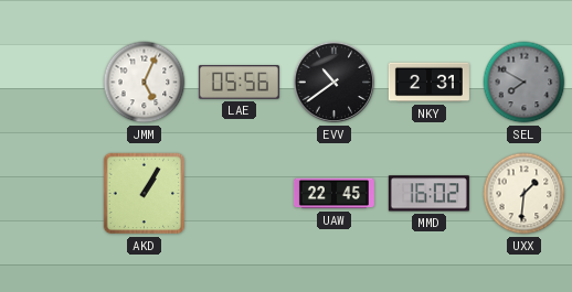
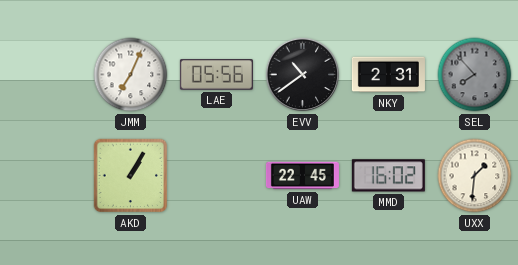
JMM: 5:04 -> 7:04
SEL: 7:50 -> 7:53
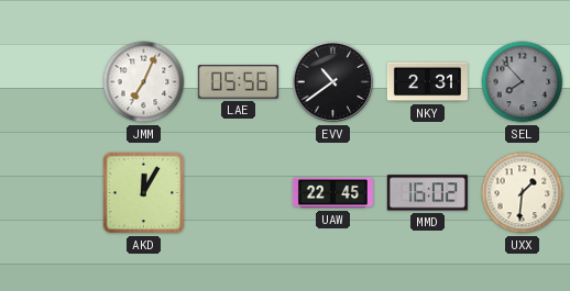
AKD: 1:05 -> 12:05
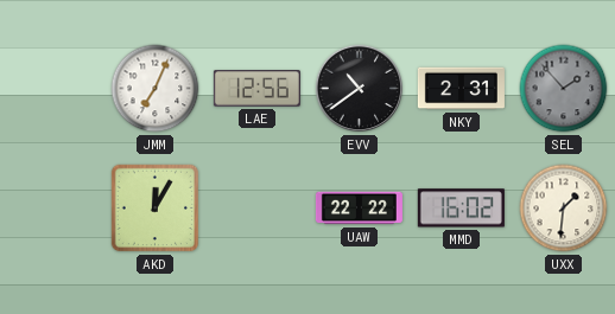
LAE: 05:56 -> 12:56
SEL: 7:53 -> 1:53
UAW: 22:45 -> 22:22
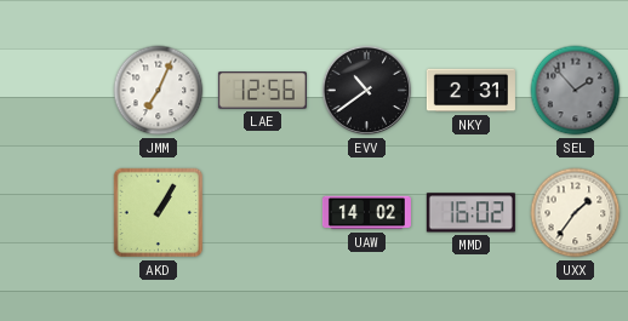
AKD: 12:05 -> 1:05
UAW: 22:22 -> 14:02
UXX: 1:31 -> 1:36
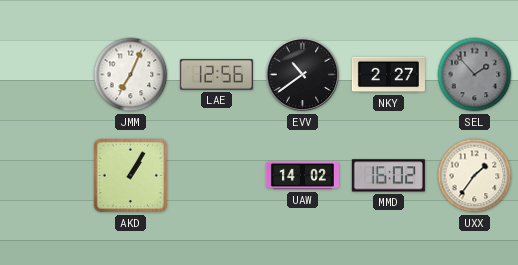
NKY: 2:31 -> 2:27
